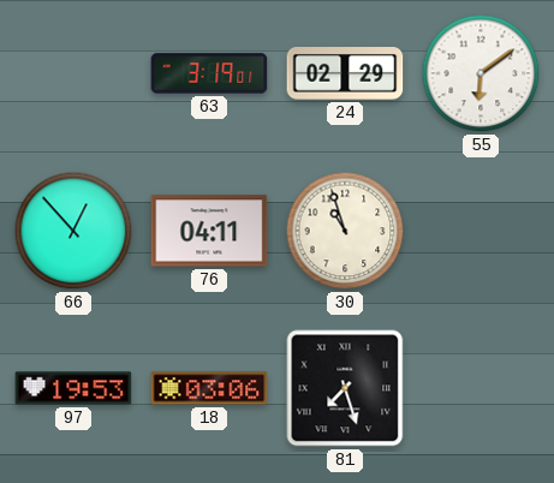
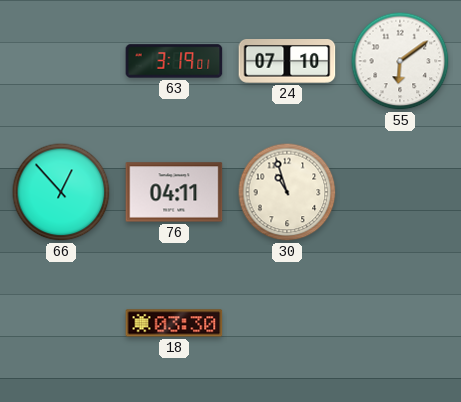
24: 02:29 -> 07:10
97: 19:53 -> none
18: 03:06 -> 03:30
81: 7:27 -> none
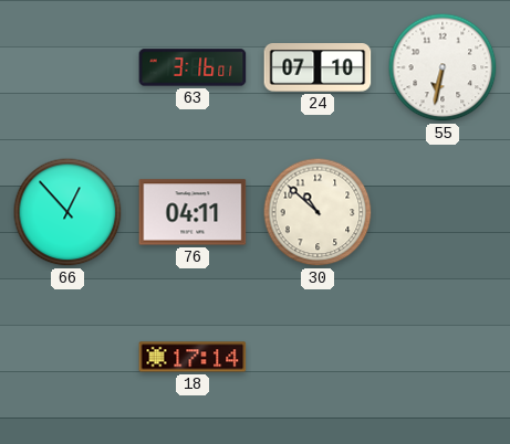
63: 3:19 -> 3:16
55: 6:09 -> 6:32
30: 10:57 -> 10:52
18: 03:30 -> 17:14
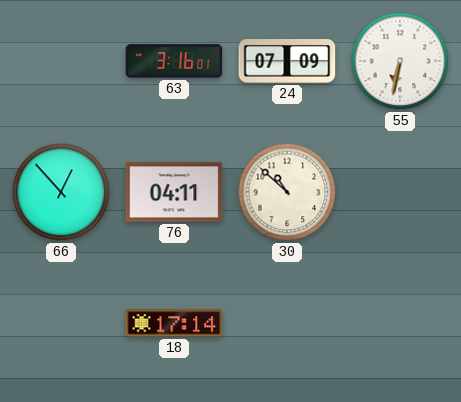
24: 07:10 -> 07:09
